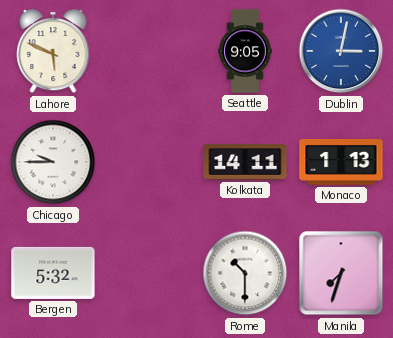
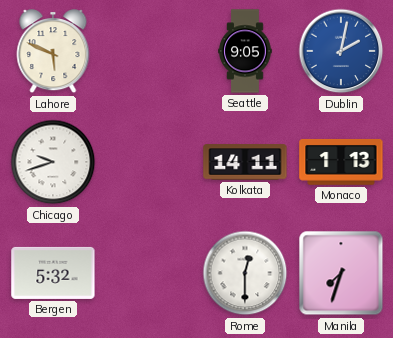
Dublin: 3:02 -> 2:02
Chicago: 9:45 -> 9:42
Rome: 10:30 -> 12:30
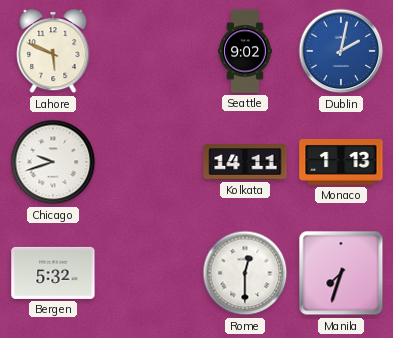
Seattle: 9:05 -> 9:02
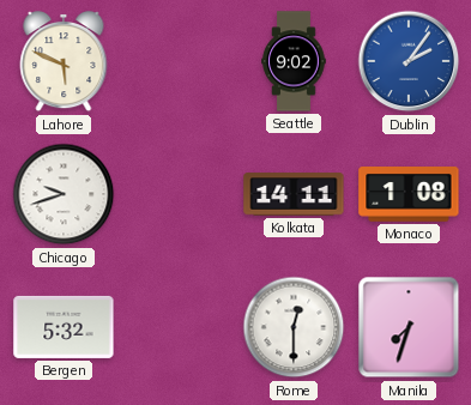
Dublin: 2:02 -> 2:06
Monaco: 1:13 -> 1:08
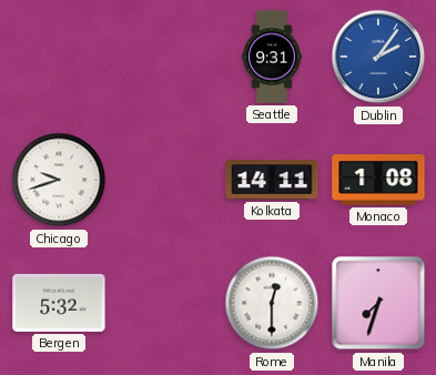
Lahore: 5:49 -> none
Seattle: 9:02 -> 9:31
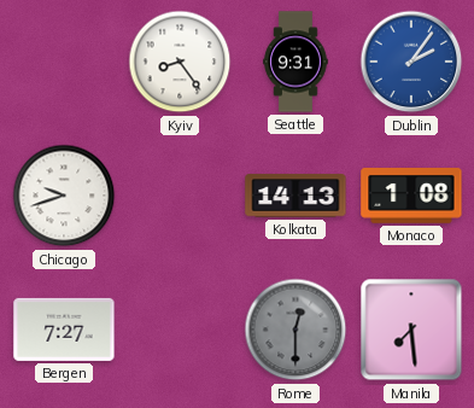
Kyiv: none -> 8:24
Kolkata: 14:11 -> 14:13
Bergen: 5:32 -> 7:27
Rome dial: white -> grey
Manila: 7:33 -> 7:29
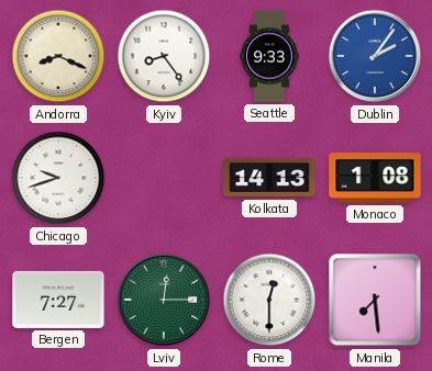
Andorra: none -> 8:19
Seattle: 9:31 -> 9:33
Lviv: none -> 12:15
Rome dial: grey -> white
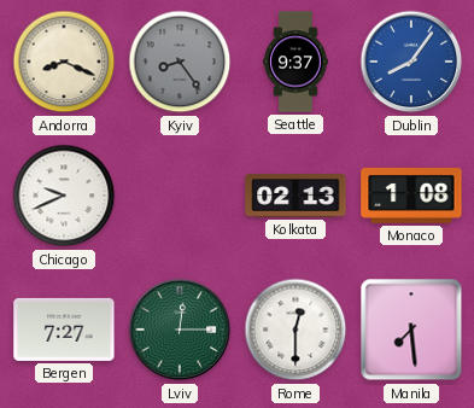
Kyiv dial: white -> grey
Seattle: 9:33 -> 9:37
Dublin: 2:06 -> 8:06
Chicago: 9:42 -> 9:41
Kolkata: 14:13 -> 02:13
